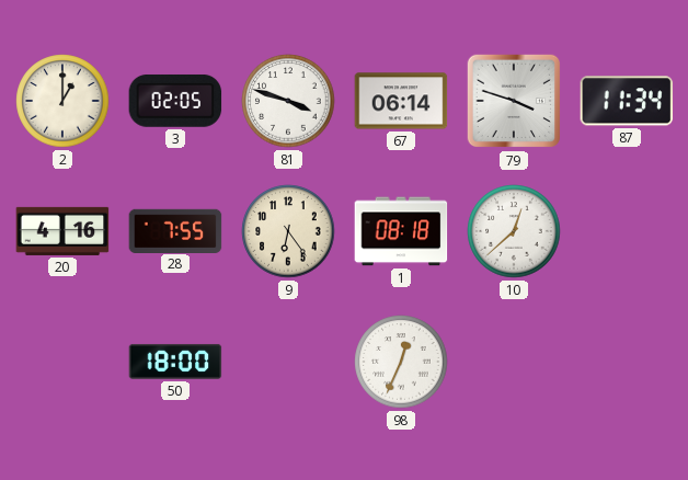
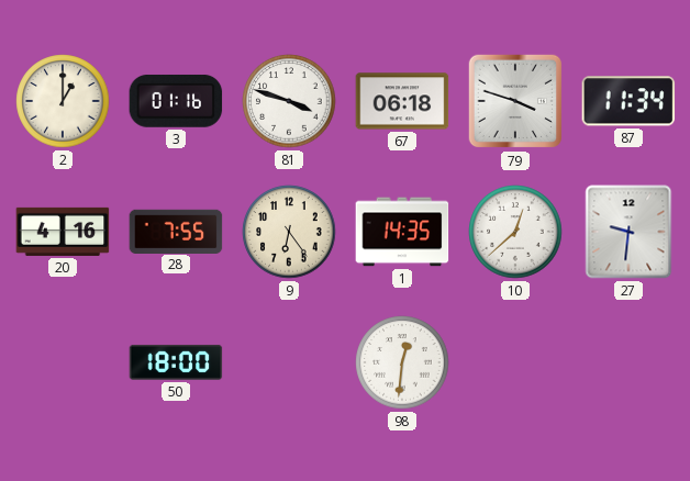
3: 02:05 -> 01:16
67: 06:14 -> 06:18
1: 08:18 -> 14:35
27: none -> 9:31
98: 12:34 -> 12:31
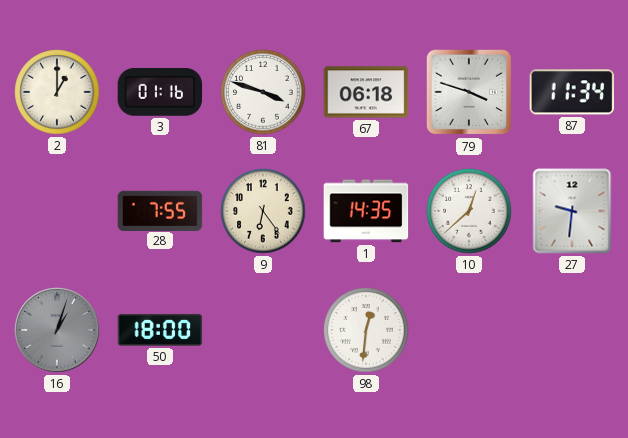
20: 4:16 -> none
16: none -> 1:03
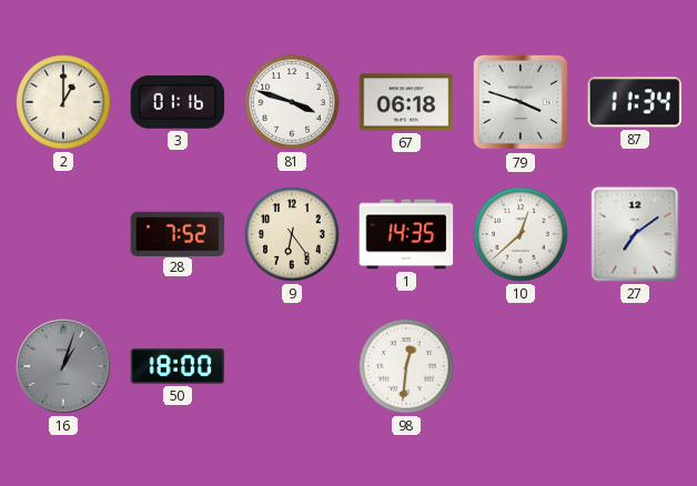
28: 7:55 -> 7:52
27: 9:31 -> 7:09
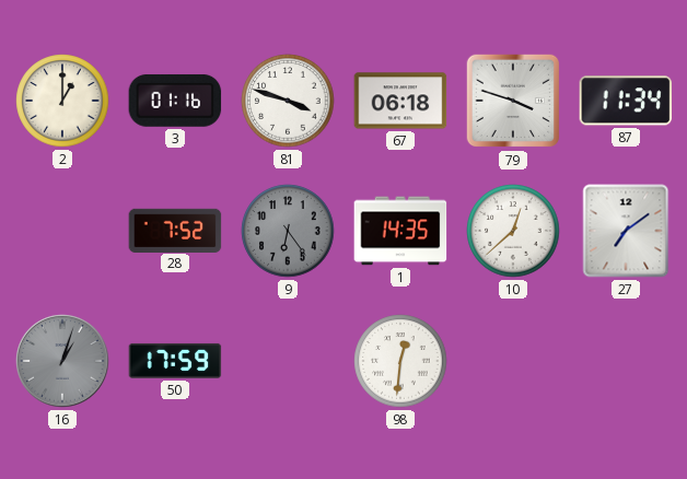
9 dial: cream -> grey
50: 18:00 -> 17:59
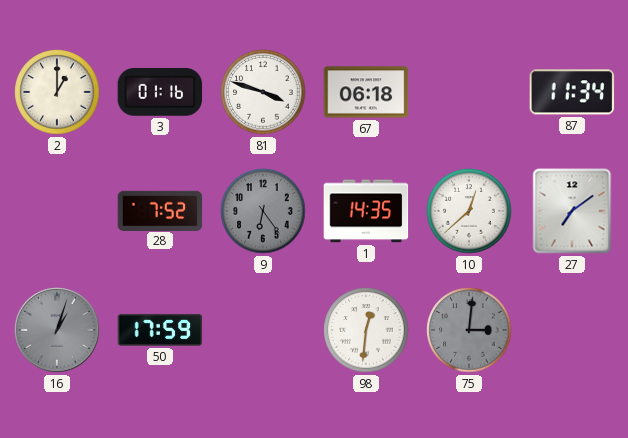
79: 3:48 -> none
75: none -> 3:01
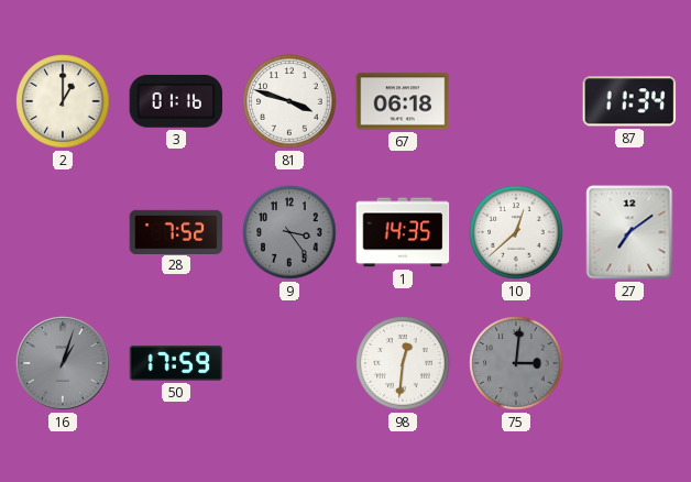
9: 6:24 -> 3:24
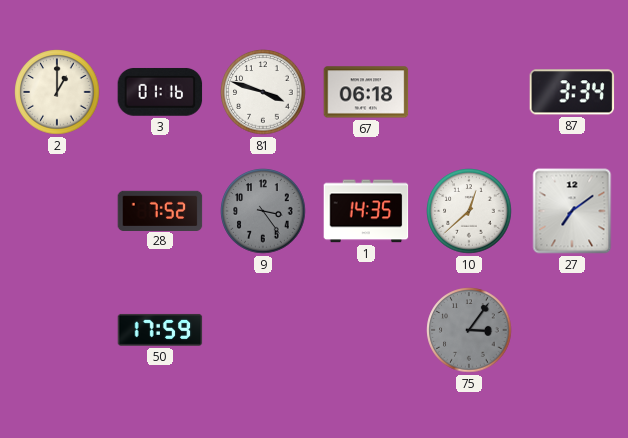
87: 11:34 -> 3:34
16: 1:03 -> none
98: 12:31 -> none
75: 3:01 -> 3:06
